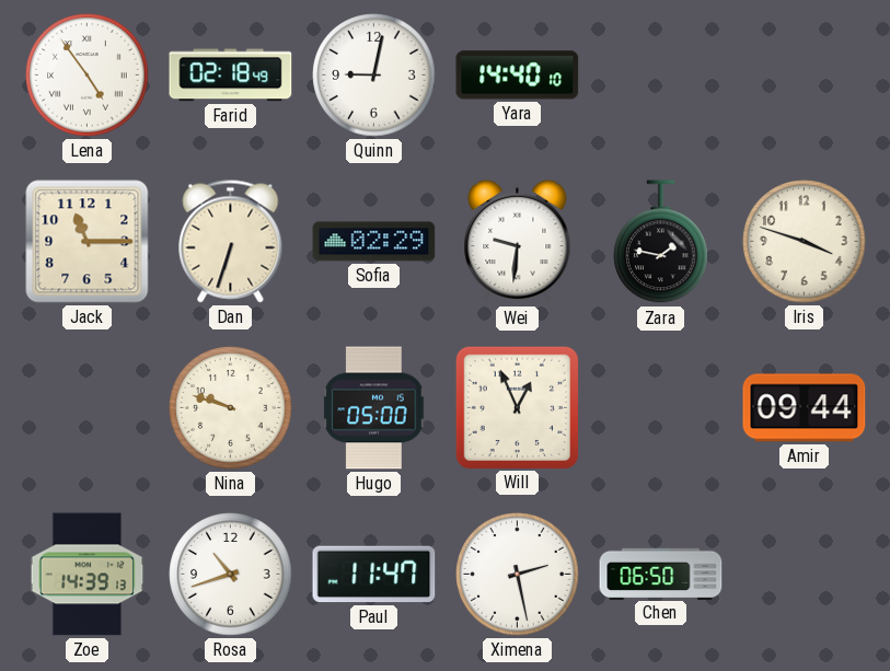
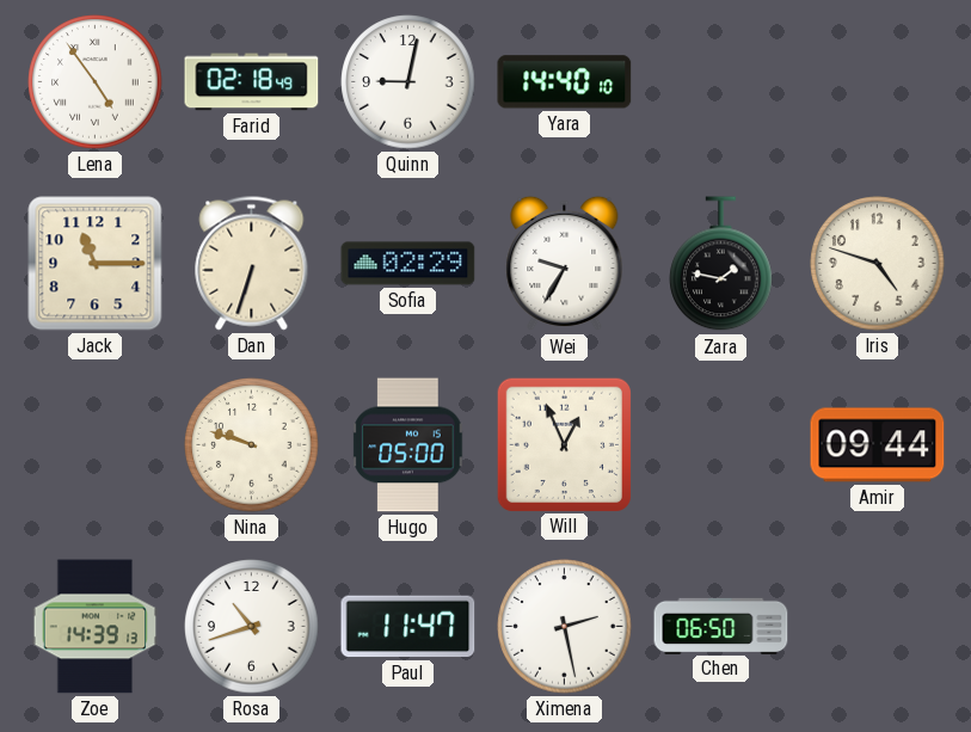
Wei: 9:31 -> 9:35
Iris: 3:48 -> 4:48
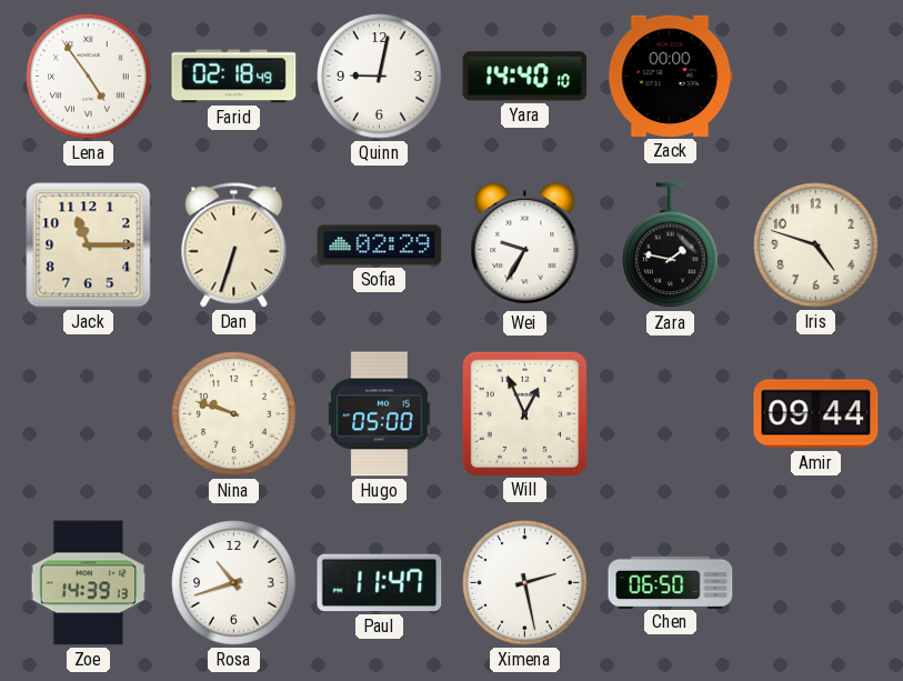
Zack: none -> 00:00
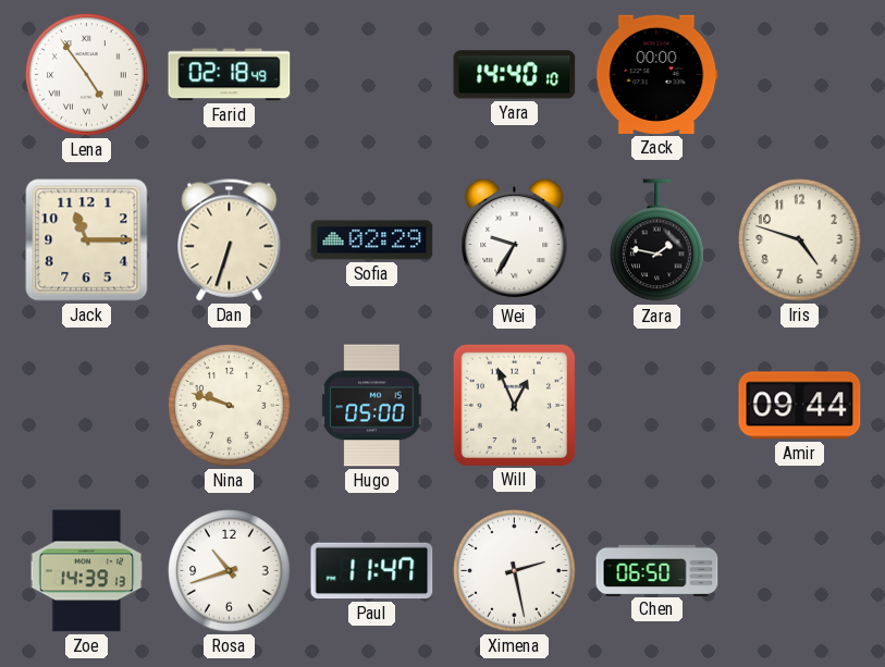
Quinn: 9:02 -> none
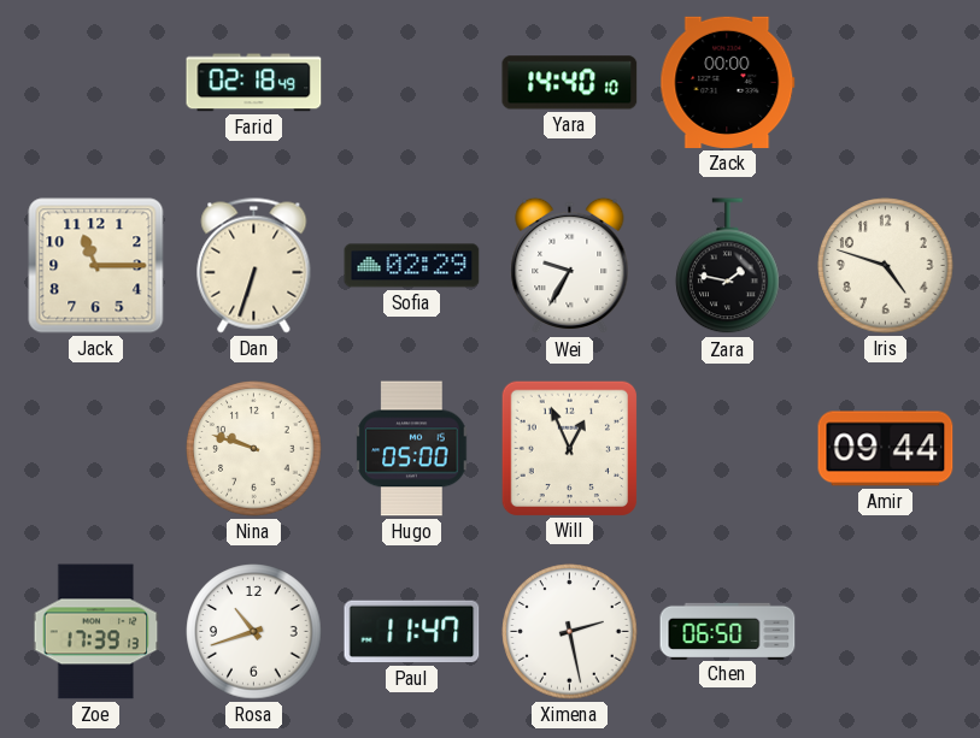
Lena: 4:54 -> none
Zoe: 14:39 -> 17:39
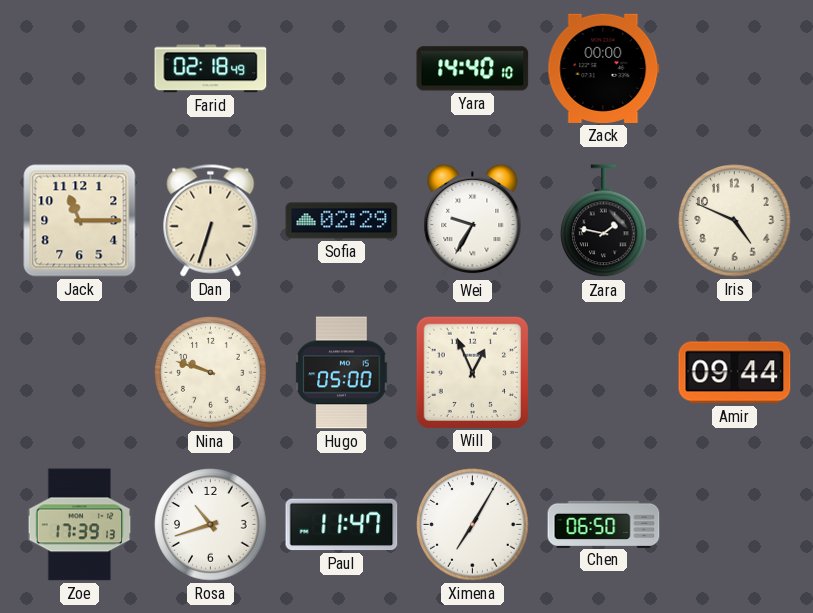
Iris: 4:48 -> 4:49
Ximena: 2:28 -> 7:05
